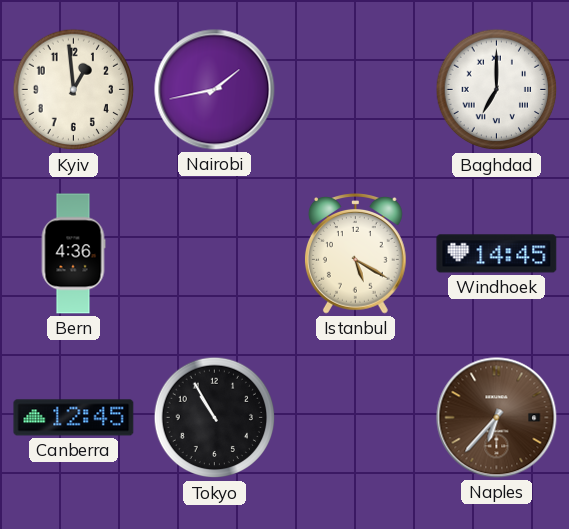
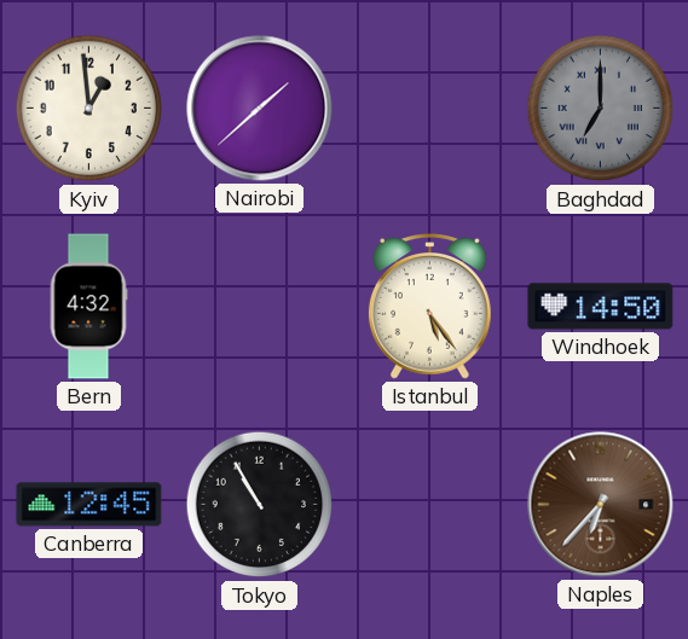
Nairobi: 1:43 -> 1:38
Baghdad dial: white -> grey
Bern: 4:36 -> 4:32
Istanbul: 5:20 -> 5:24
Windhoek: 14:45 -> 14:50
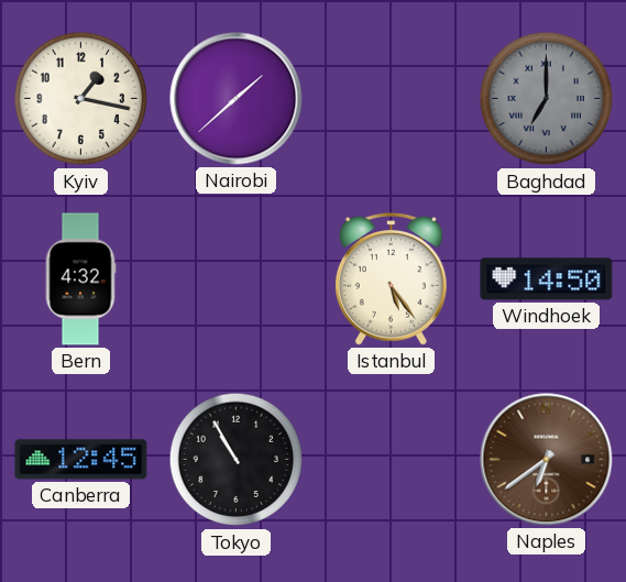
Kyiv: 12:59 -> 1:17
Naples: 6:37 -> 6:39
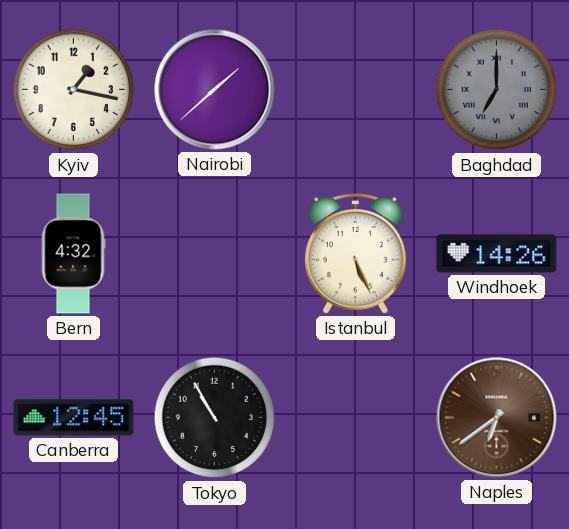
Istanbul: 5:24 -> 5:26
Windhoek: 14:50 -> 14:26
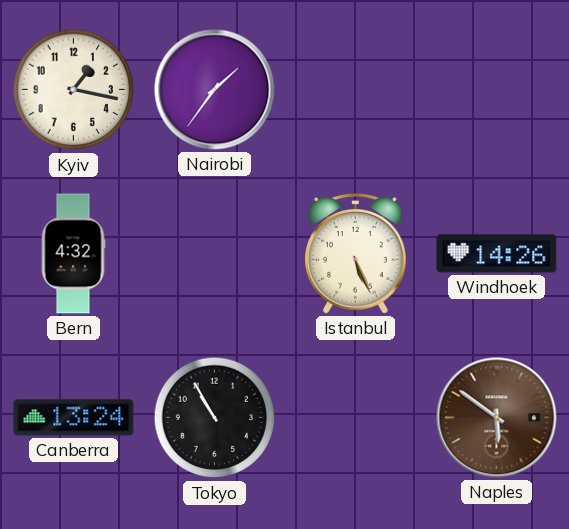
Nairobi: 1:38 -> 1:36
Baghdad: 7:00 -> none
Canberra: 12:45 -> 13:24
Naples: 6:39 -> 5:51
